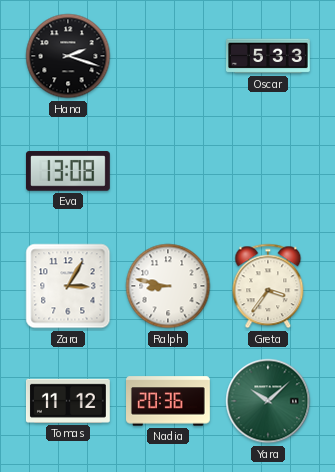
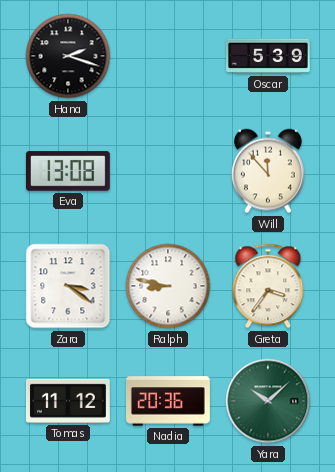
Oscar: 5:33 -> 5:39
Will: none -> 11:53
Zara: 3:05 -> 3:21
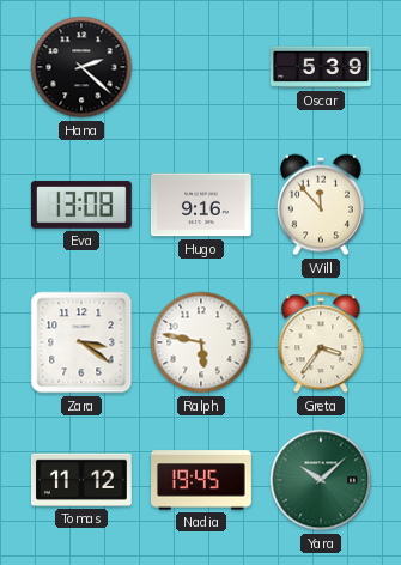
Hana: 2:18 -> 2:22
Hugo: none -> 9:16
Ralph: 8:47 -> 5:47
Nadia: 20:36 -> 19:45
